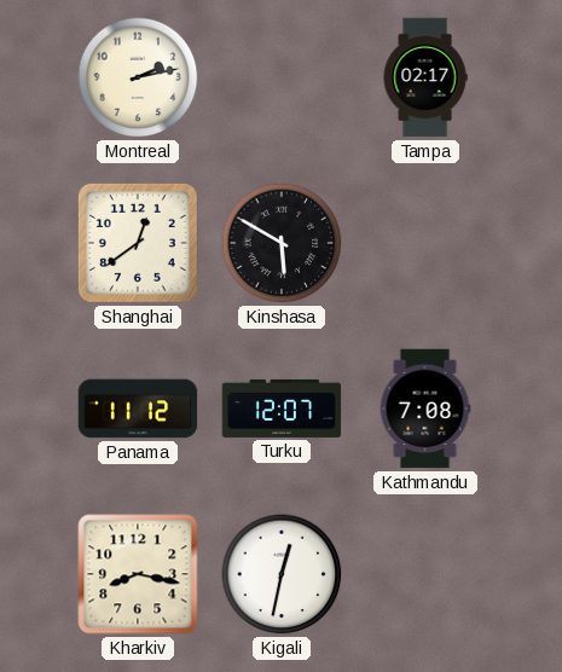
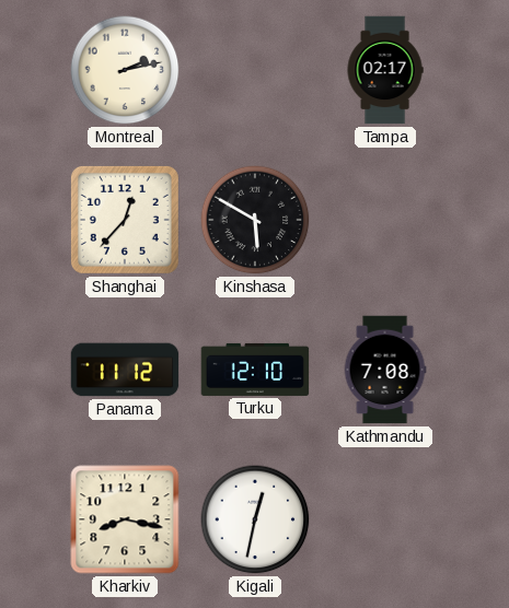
Shanghai: 12:39 -> 12:37
Turku: 12:07 -> 12:10
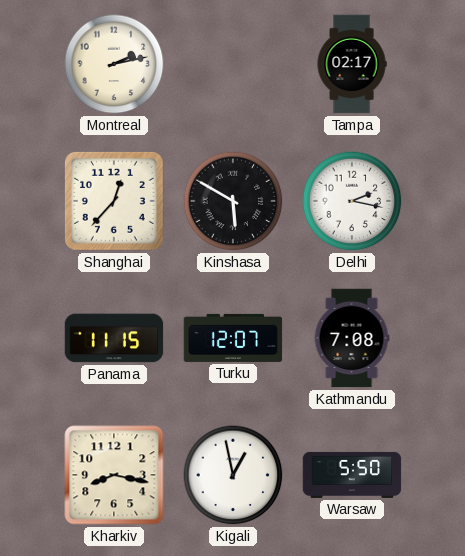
Delhi: none -> 2:17
Panama: 11:12 -> 11:15
Turku: 12:10 -> 12:07
Kigali: 12:32 -> 12:58
Warsaw: none -> 5:50
